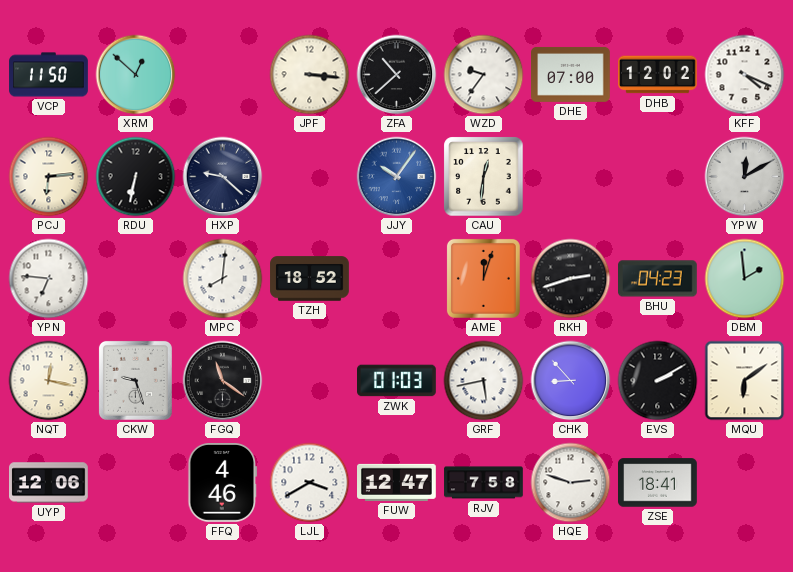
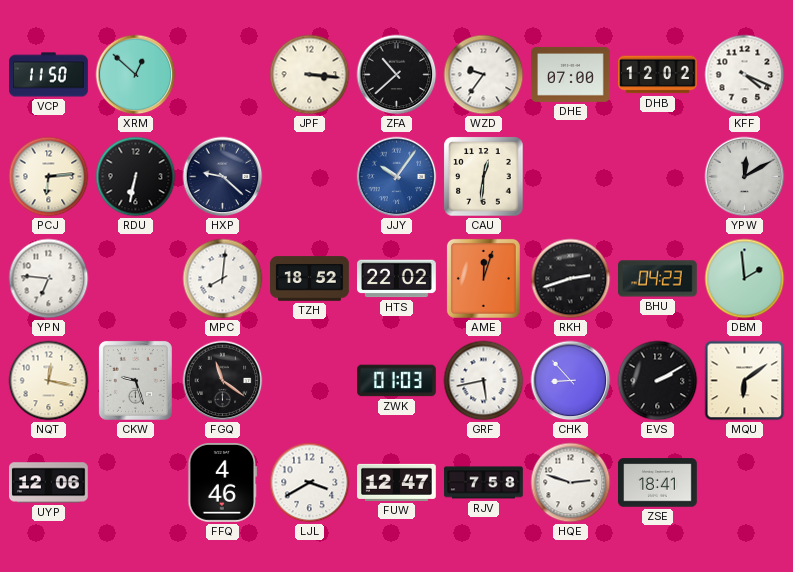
HTS: none -> 22:02
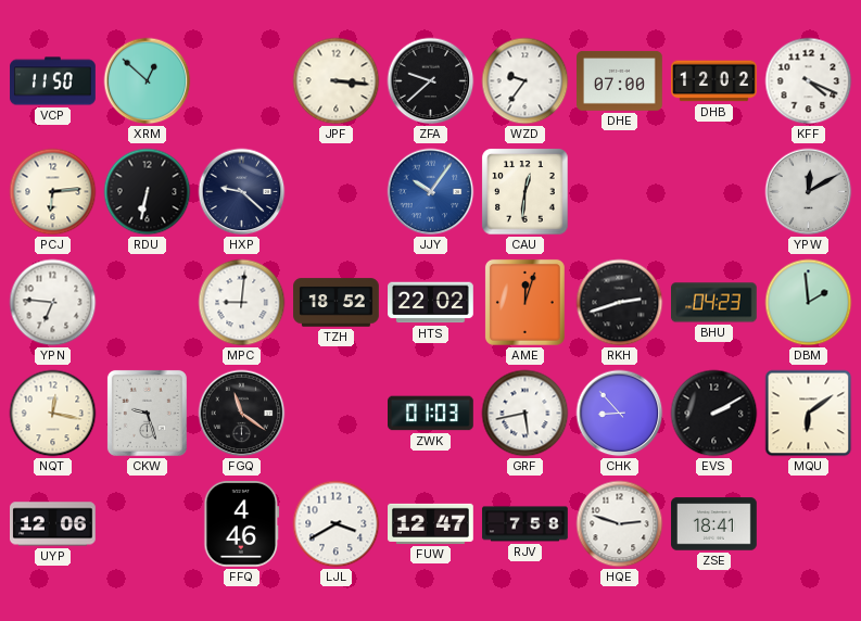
ZFA: 10:38 -> 9:38
MPC: 8:01 -> 9:01
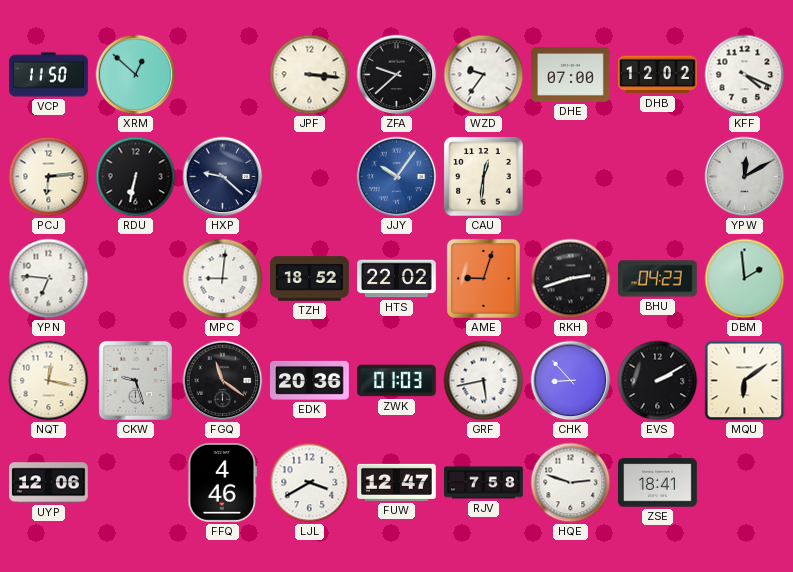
AME: 12:03 -> 9:03
EDK: none -> 20:36
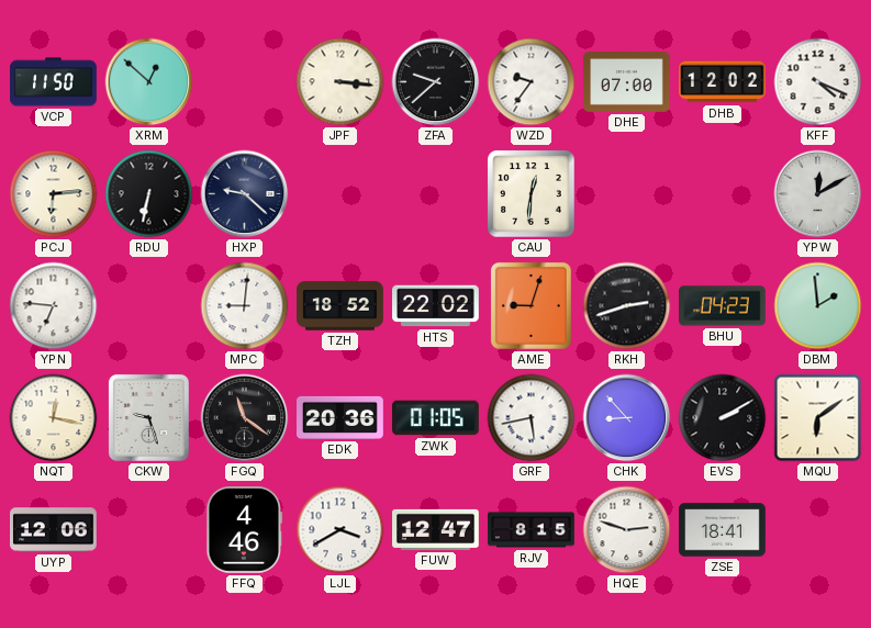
JJY: 10:06 -> none
ZWK: 01:03 -> 01:05
RJV: 7:58 -> 8:15
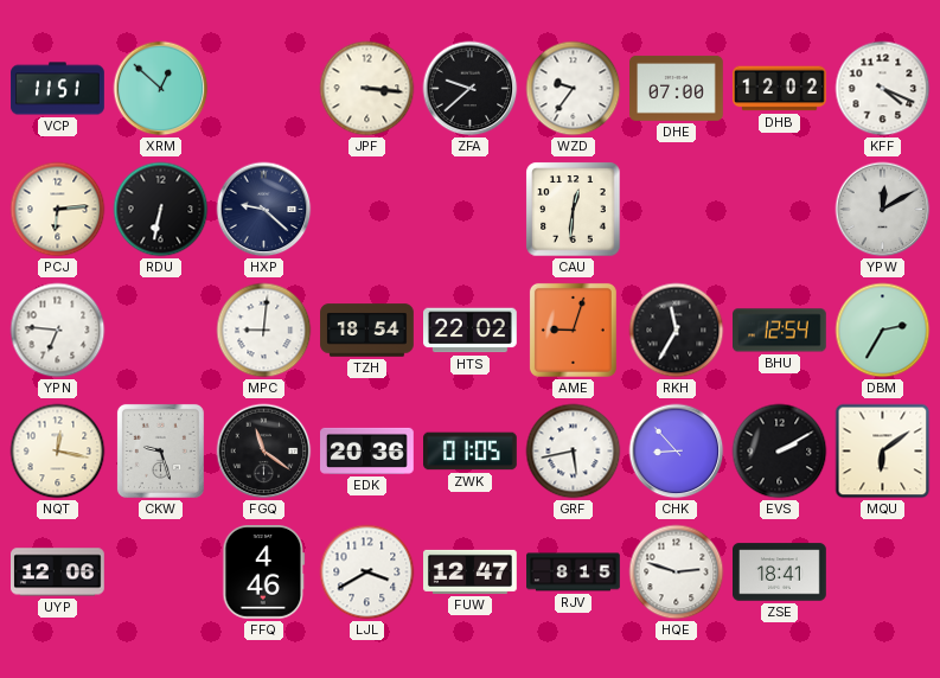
VCP: 11:50 -> 11:51
TZH: 18:52 -> 18:54
RKH: 2:42 -> 11:35
BHU: 04:23 -> 12:54
DBM: 1:59 -> 2:35
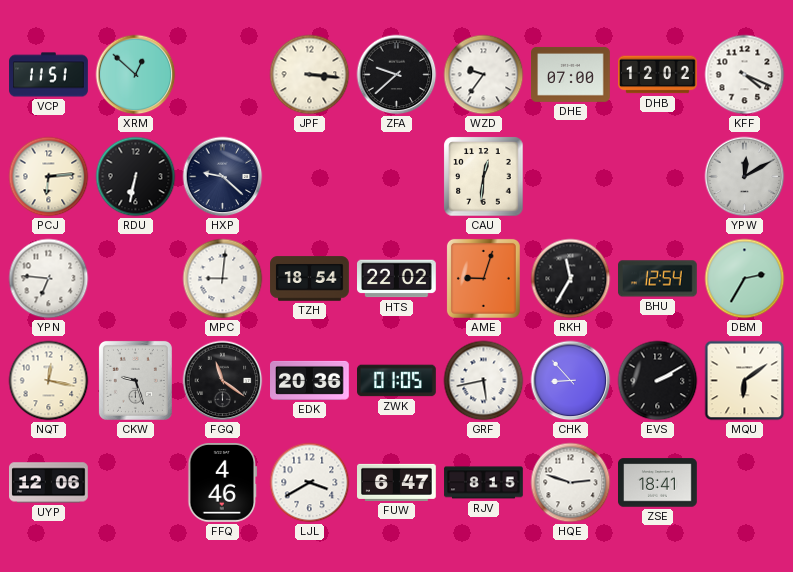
FUW: 12:47 -> 6:47
